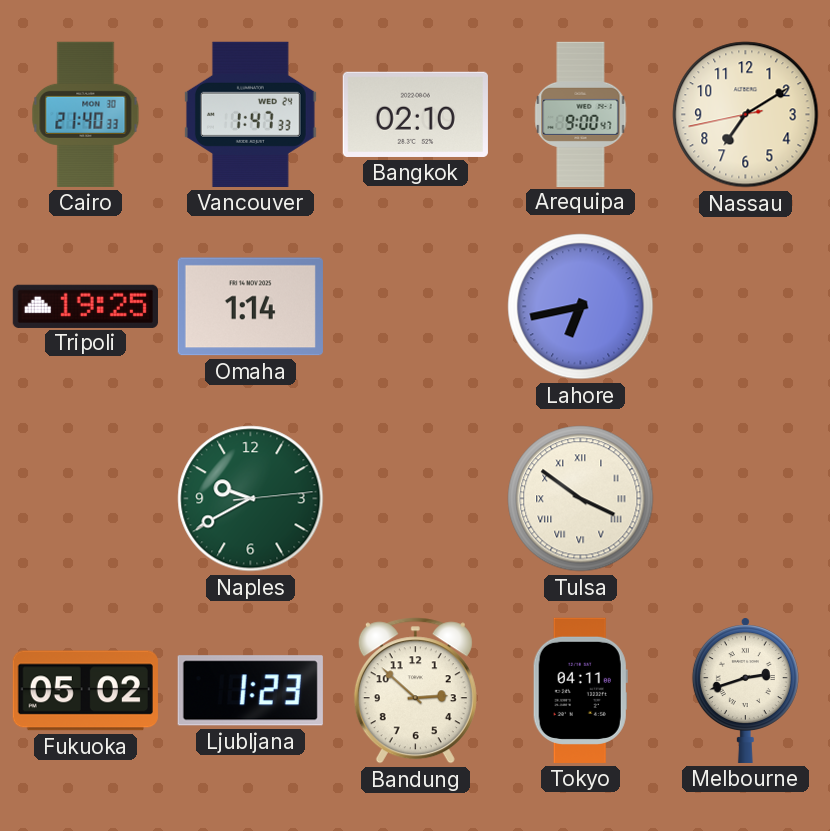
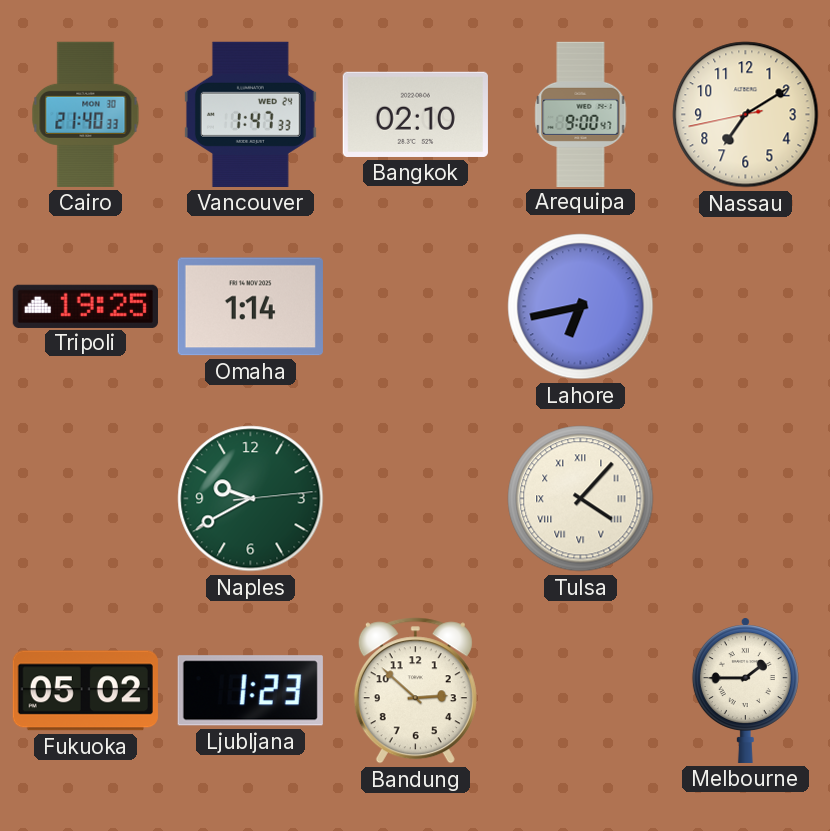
Tulsa: 3:51 -> 4:07
Tokyo: 04:11 -> none
Melbourne: 2:42 -> 1:45
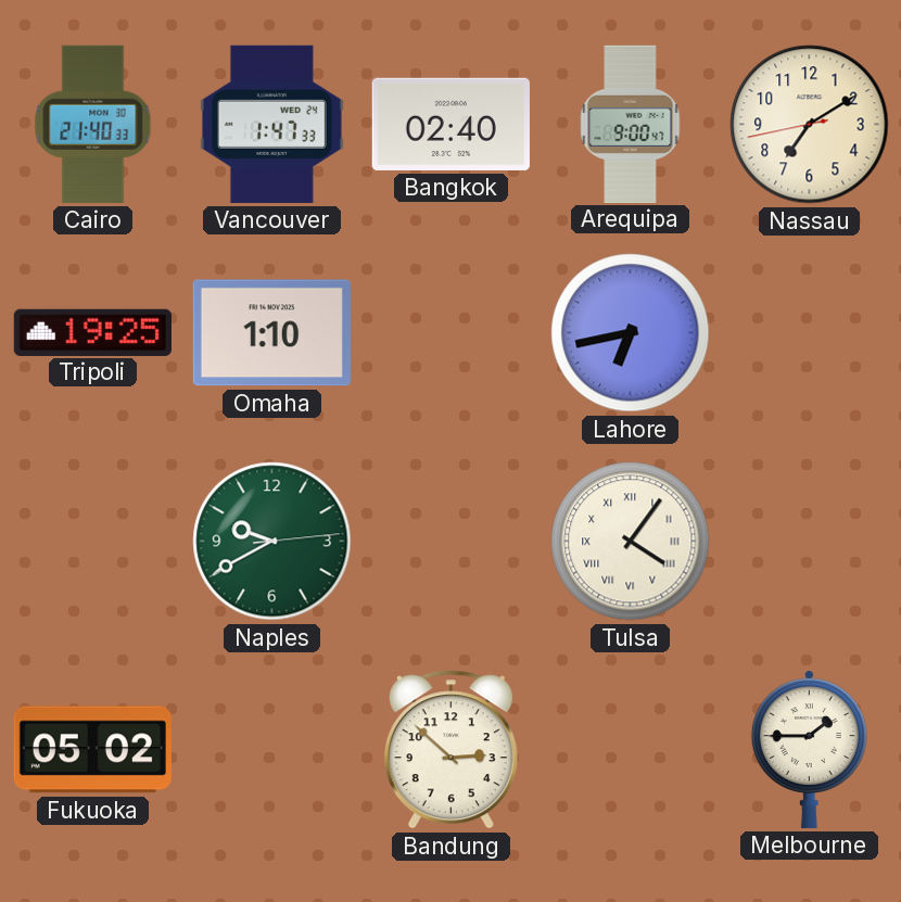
Bangkok: 02:10 -> 02:40
Omaha: 1:14 -> 1:10
Tulsa: 4:07 -> 4:06
Ljubljana: 1:23 -> none
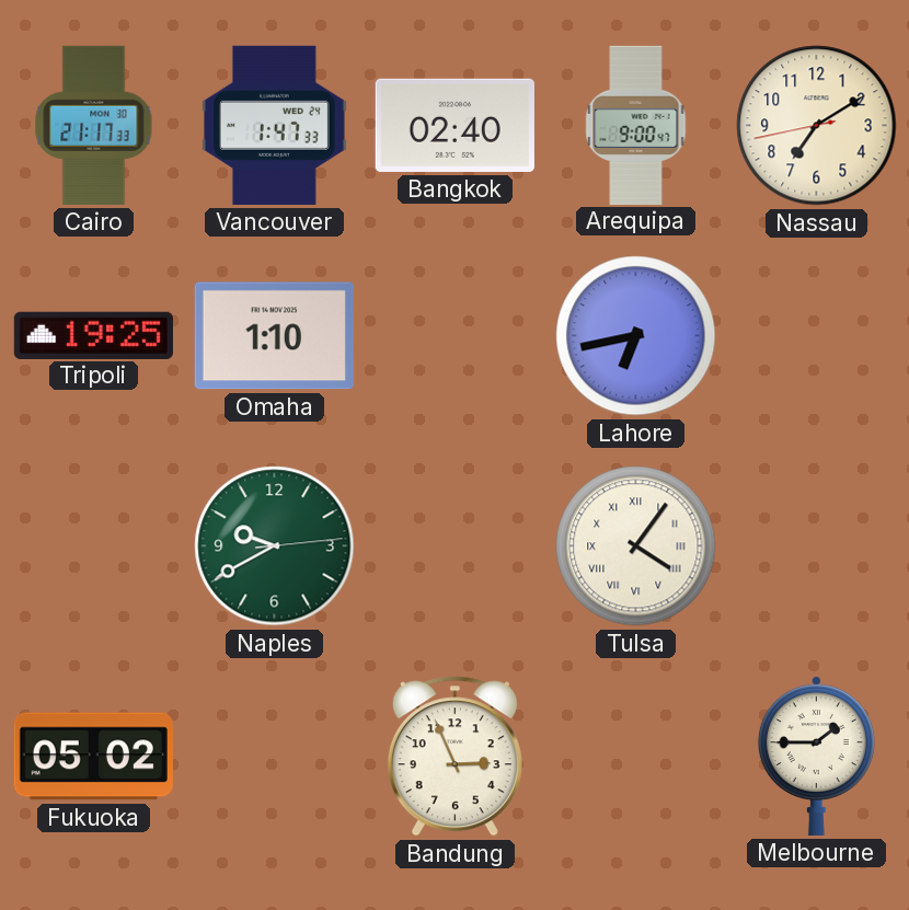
Cairo: 21:40 -> 21:17
Bandung: 2:52 -> 2:56
